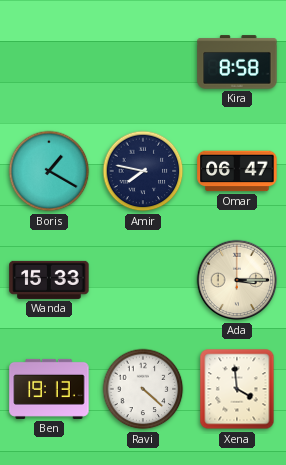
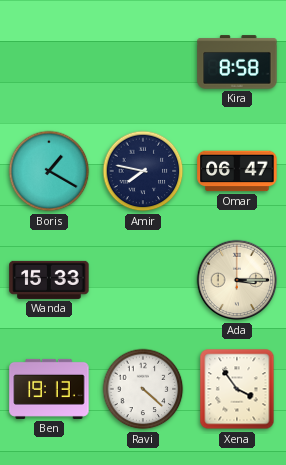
Xena: 3:59 -> 3:54
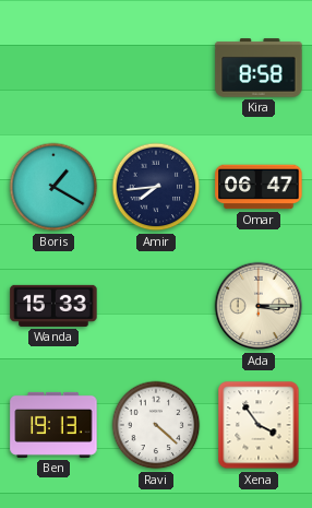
Amir: 7:47 -> 7:44
